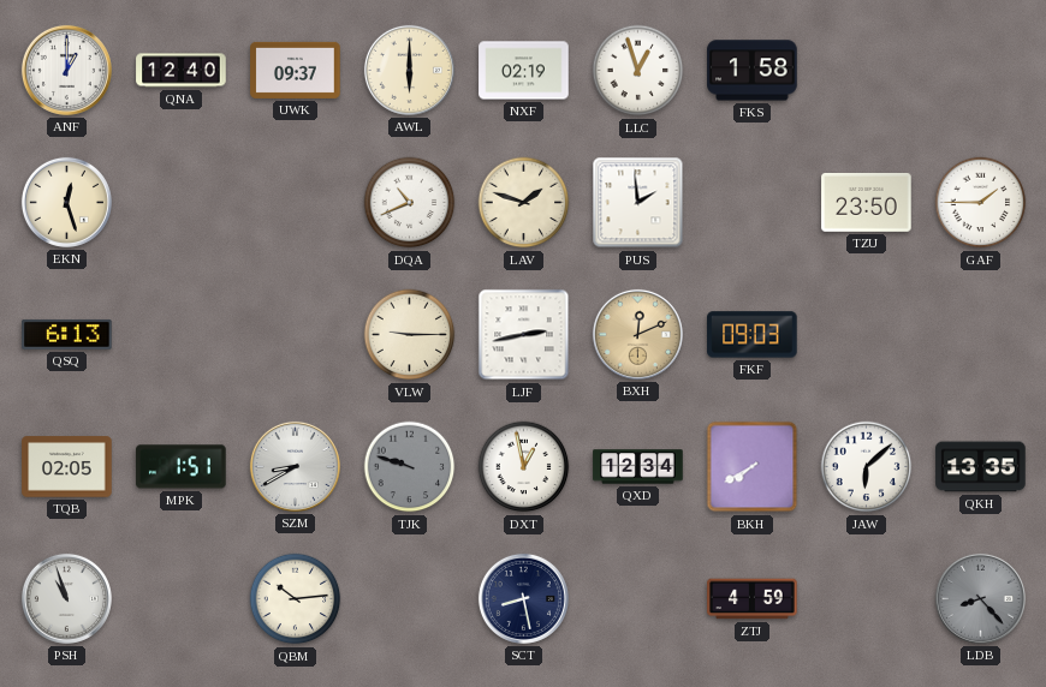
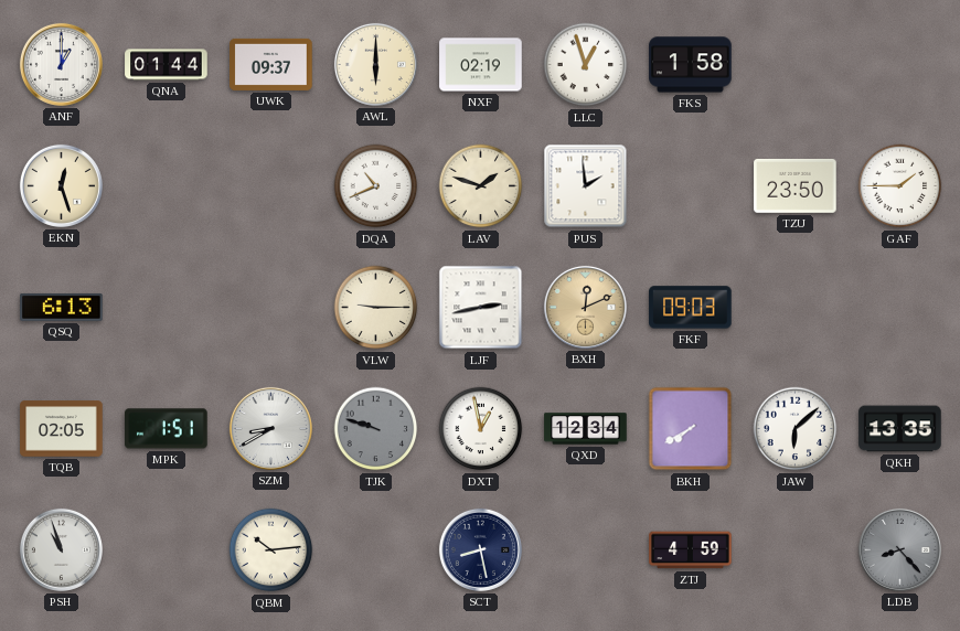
QNA: 12:40 -> 01:44
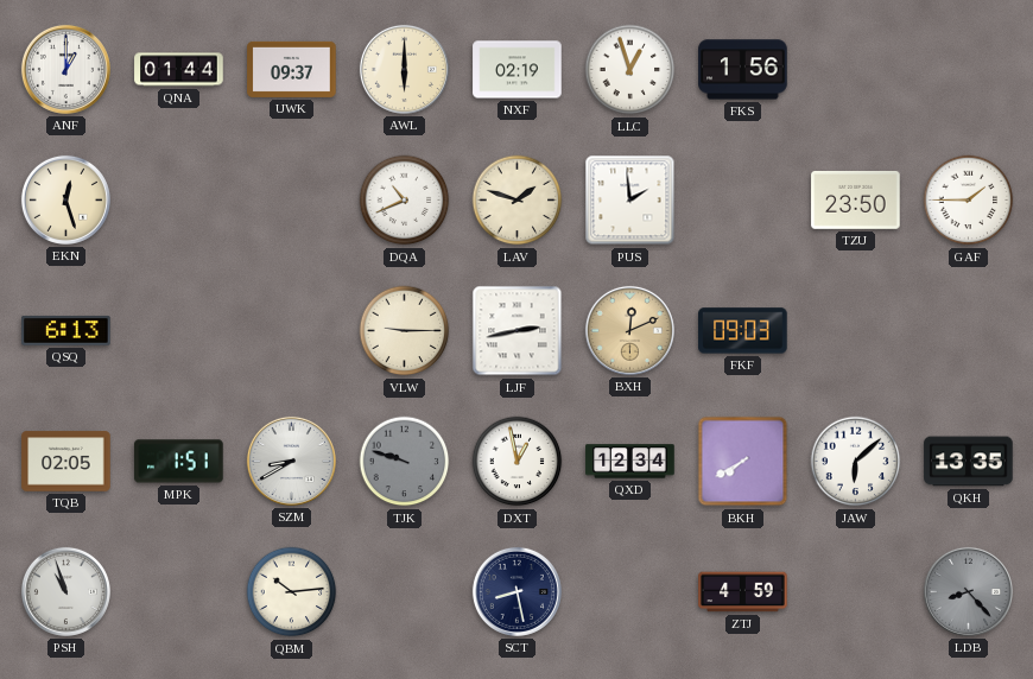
FKS: 1:58 -> 1:56
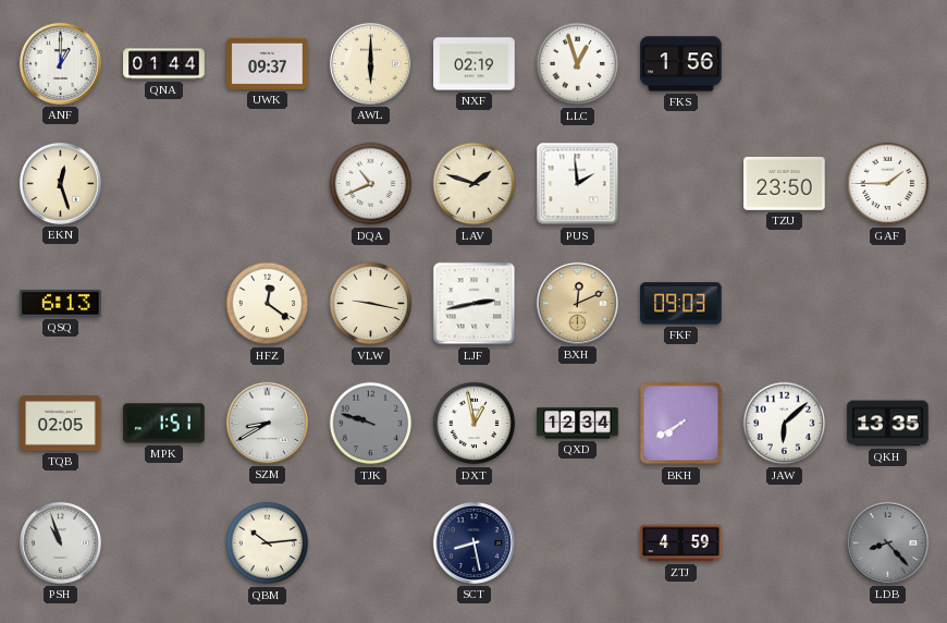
HFZ: none -> 12:21
VLW: 9:15 -> 9:17
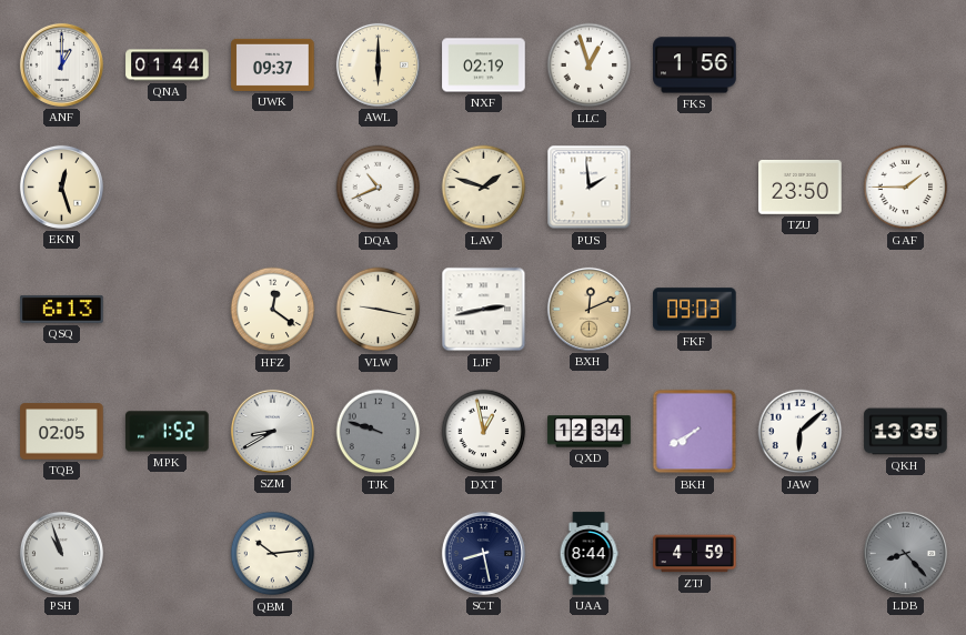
MPK: 1:51 -> 1:52
UAA: none -> 8:44
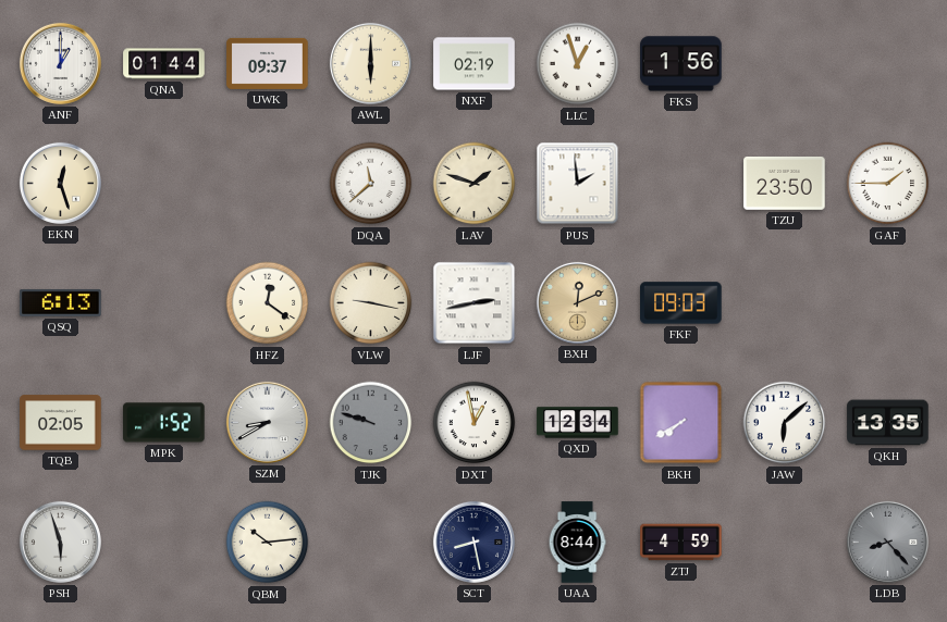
DQA: 10:41 -> 11:38
PSH: 10:57 -> 5:57
